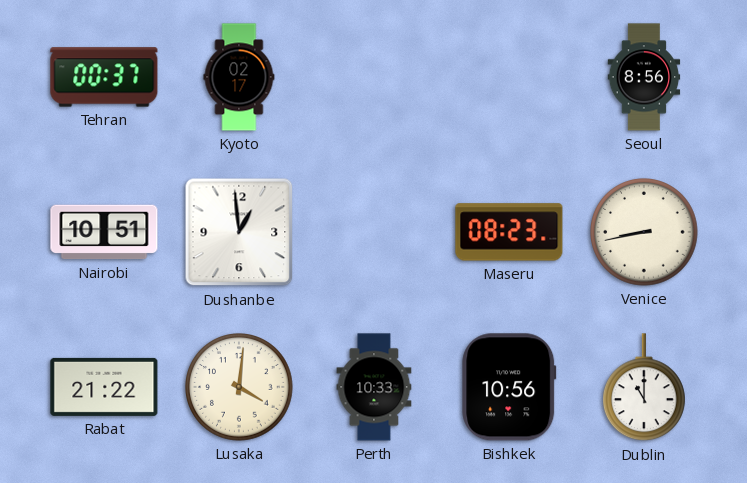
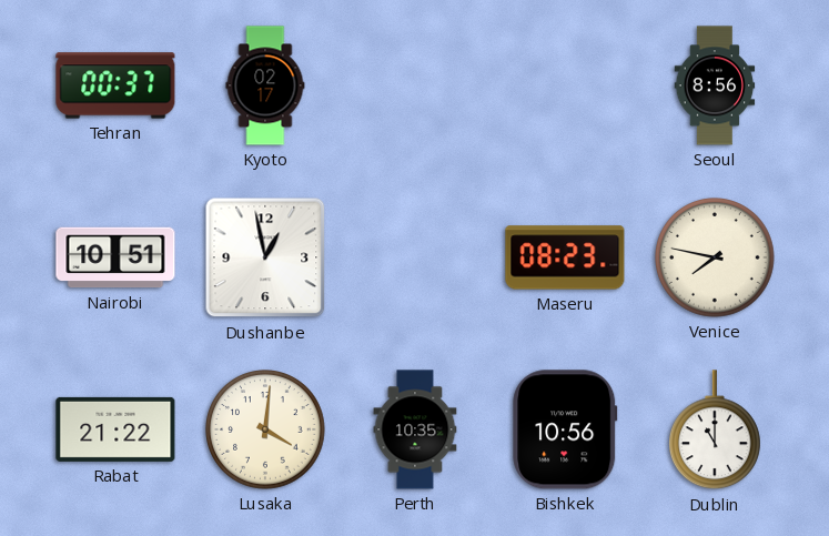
Dushanbe: 12:59 -> 12:58
Venice: 8:43 -> 7:47
Perth: 10:33 -> 10:35
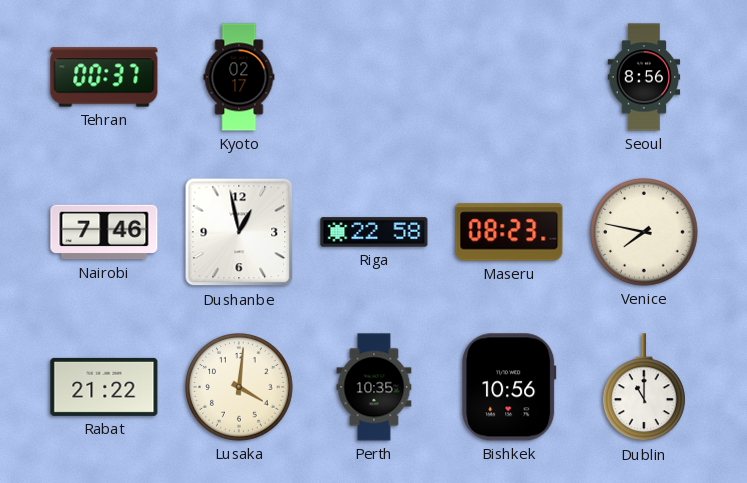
Nairobi: 10:51 -> 7:46
Riga: none -> 22:58
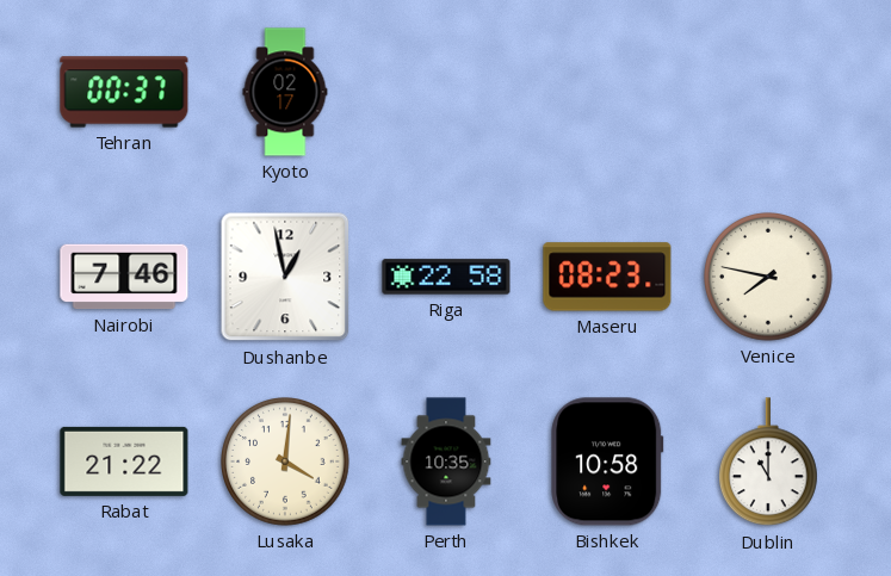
Seoul: 8:56 -> none
Bishkek: 10:56 -> 10:58
